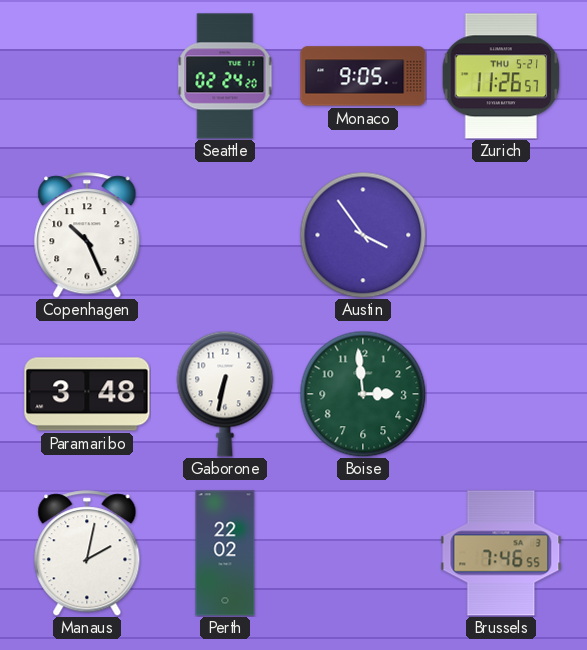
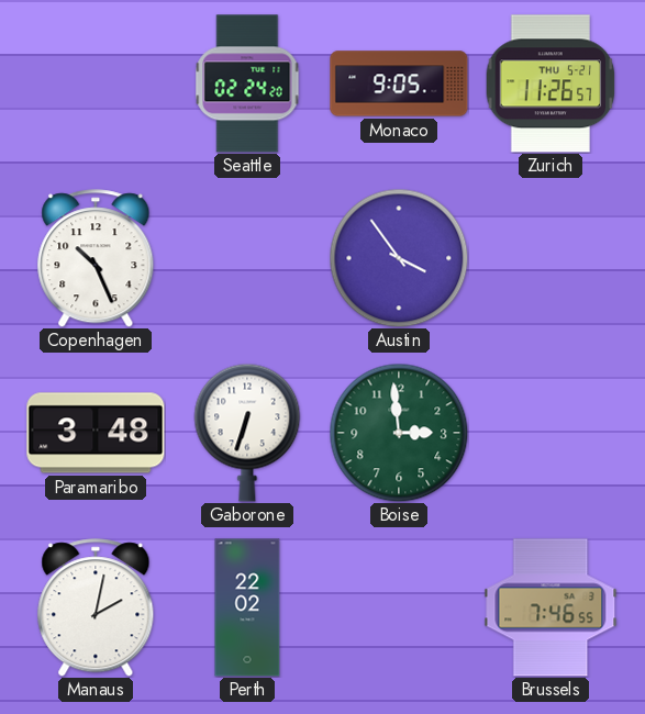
Gaborone: 6:32 -> 6:33
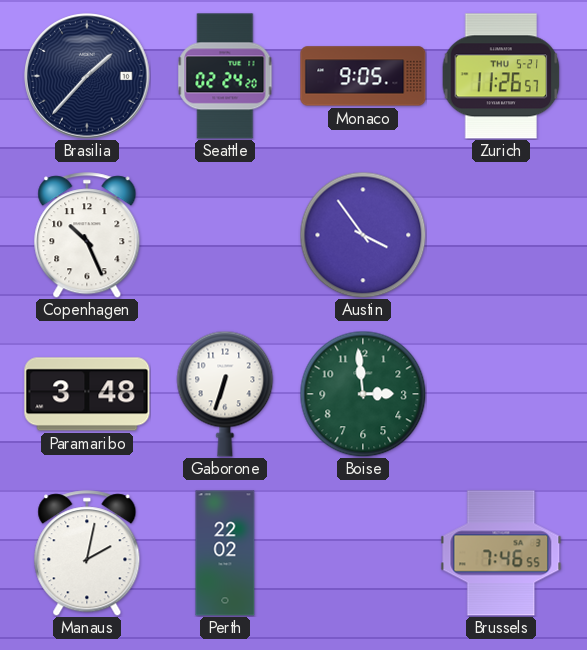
Brasilia: none -> 1:37
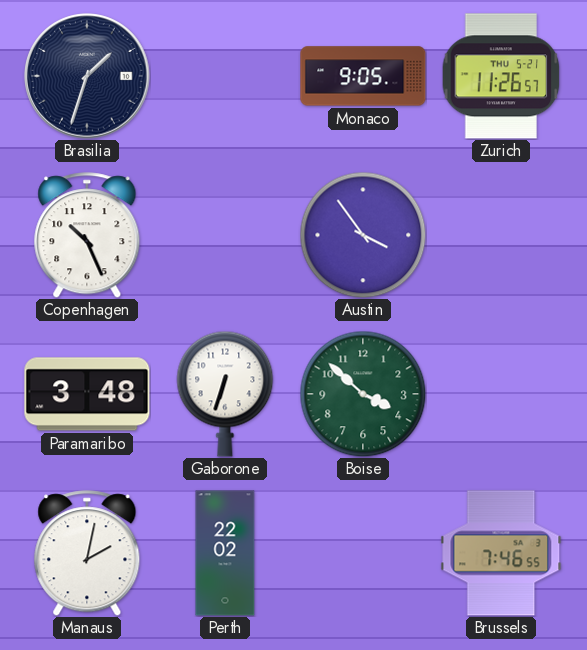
Brasilia: 1:37 -> 1:33
Seattle: 02:24 -> none
Boise: 2:59 -> 3:52
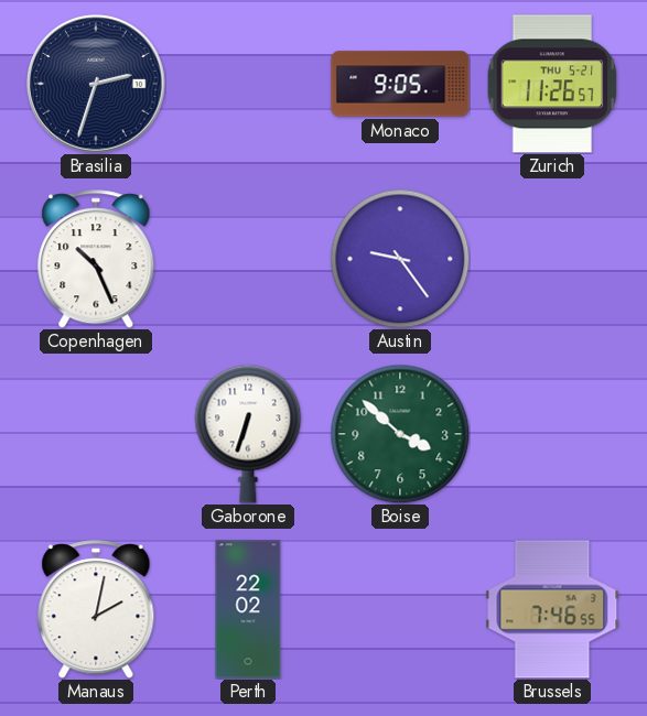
Brasilia: 1:33 -> 2:33
Austin: 3:54 -> 9:24
Paramaribo: 3:48 -> none
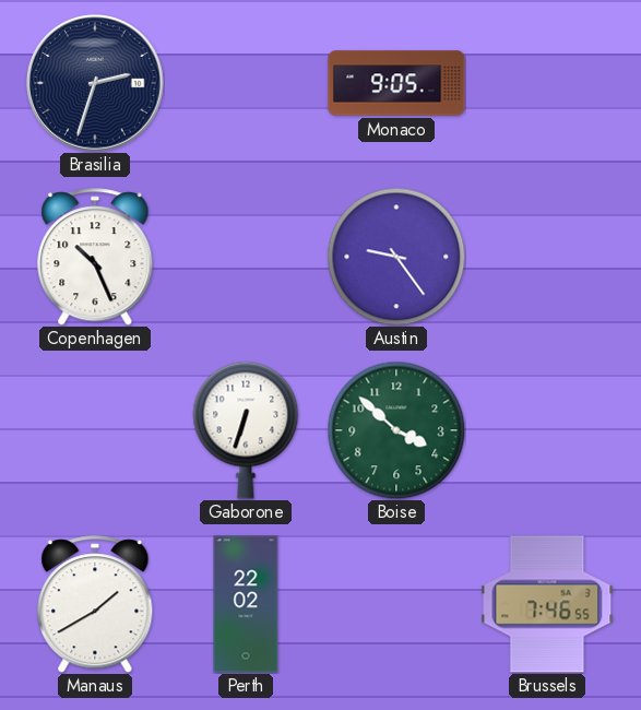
Zurich: 11:26 -> none
Manaus: 2:02 -> 1:40
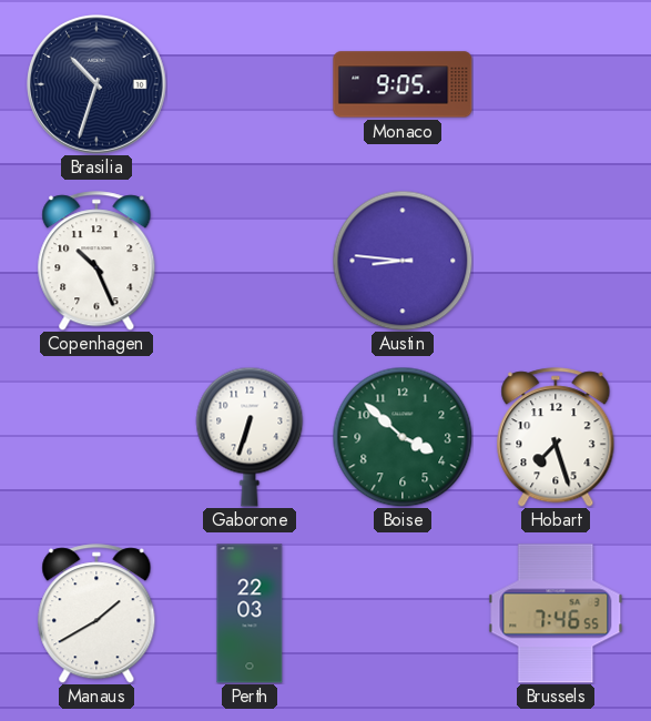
Brasilia: 2:33 -> 10:33
Austin: 9:24 -> 8:46
Hobart: none -> 7:27
Perth: 22:02 -> 22:03
